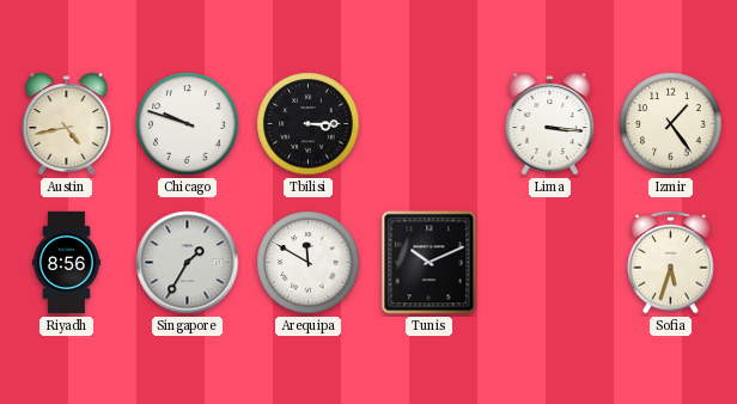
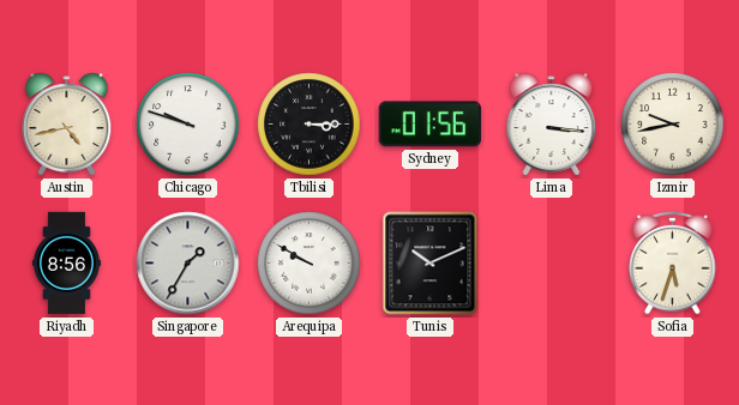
Sydney: none -> 01:56
Izmir: 1:24 -> 9:43
Arequipa: 11:50 -> 9:50
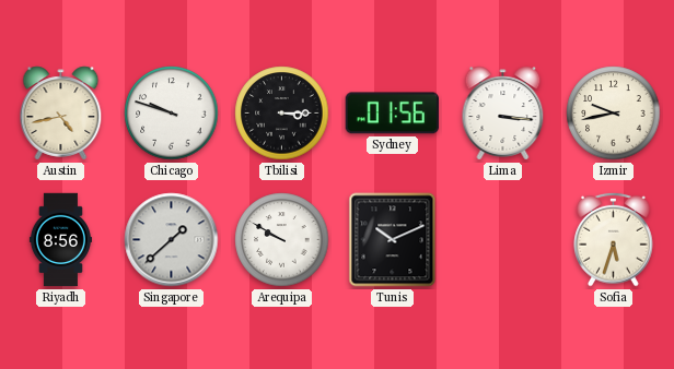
Singapore: 1:35 -> 1:38
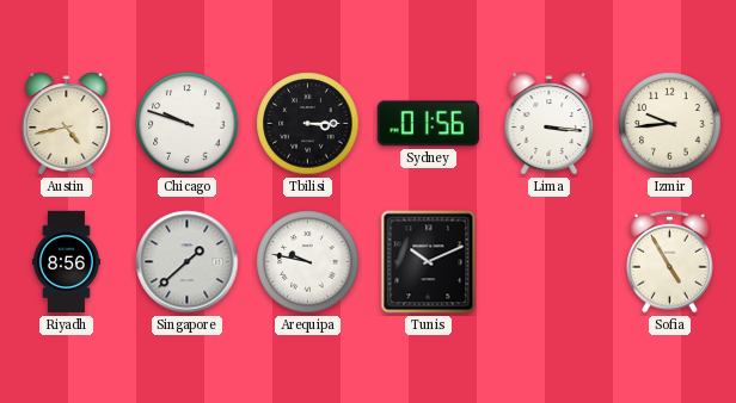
Izmir: 9:43 -> 9:44
Arequipa: 9:50 -> 9:47
Sofia: 5:33 -> 4:55
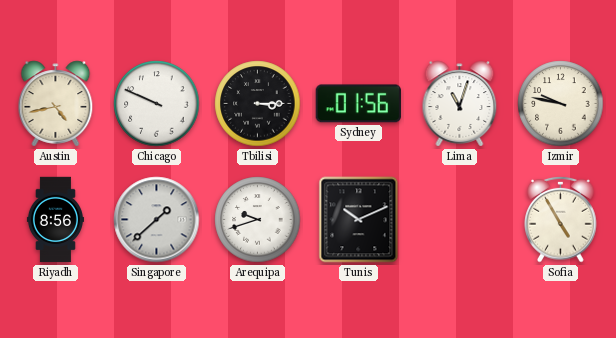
Chicago: 9:48 -> 9:49
Lima: 3:16 -> 11:03
Izmir: 9:44 -> 9:47
Arequipa: 9:47 -> 9:42
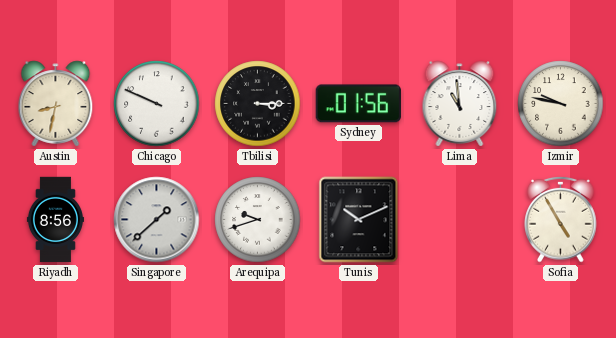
Austin: 4:43 -> 8:32
Lima: 11:03 -> 10:59
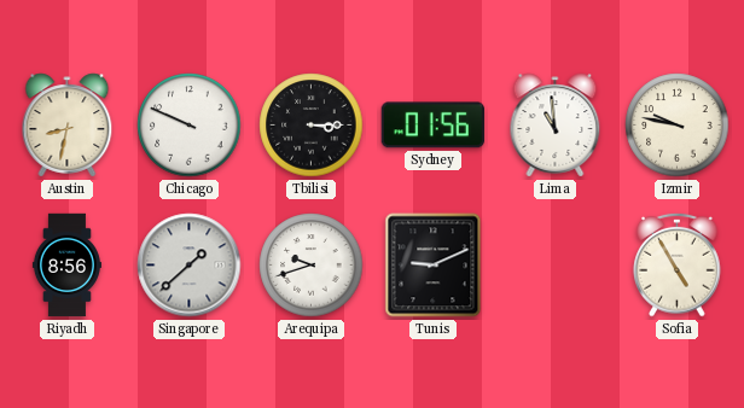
Tunis: 10:11 -> 9:11
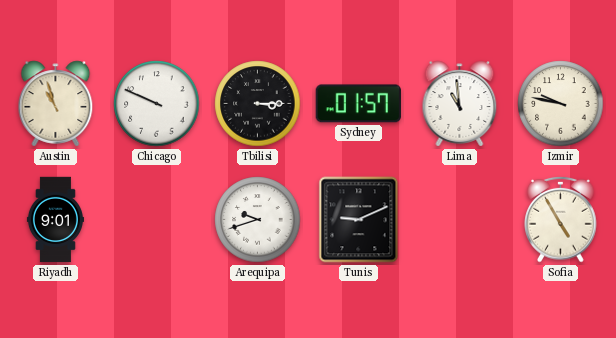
Austin: 8:32 -> 10:57
Sydney: 01:56 -> 01:57
Riyadh: 8:56 -> 9:01
Singapore: 1:38 -> none
